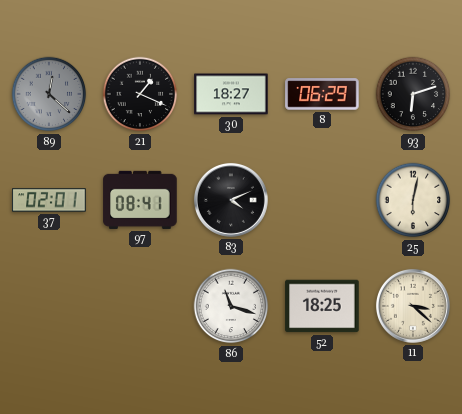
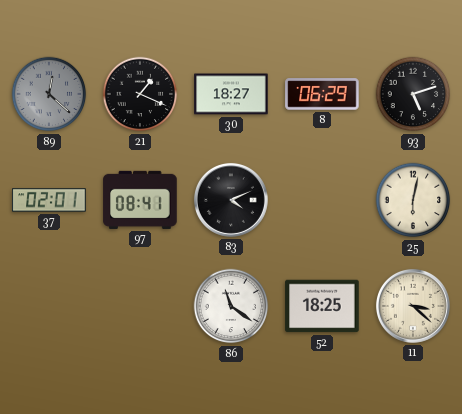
93: 6:12 -> 5:12
86: 11:18 -> 11:21
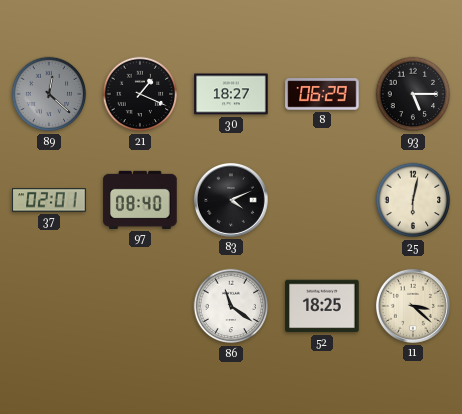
93: 5:12 -> 5:15
97: 08:41 -> 08:40
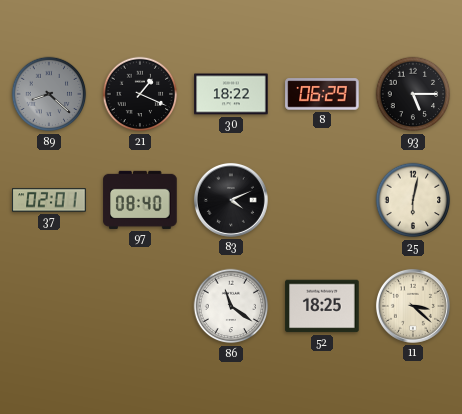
89: 12:22 -> 8:22
30: 18:27 -> 18:22
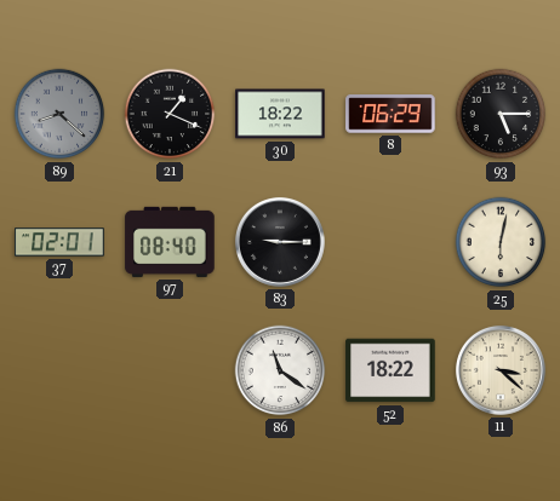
83: 4:11 -> 9:15
52: 18:25 -> 18:22
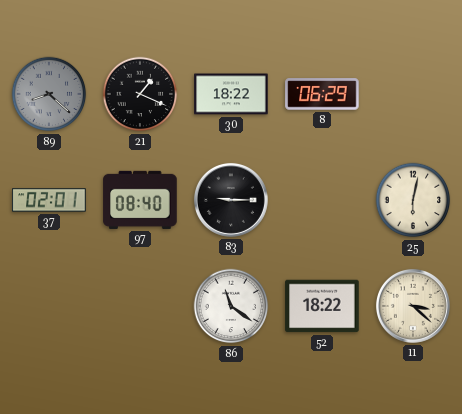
93: 5:15 -> none
